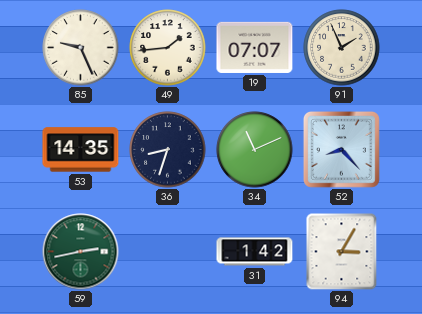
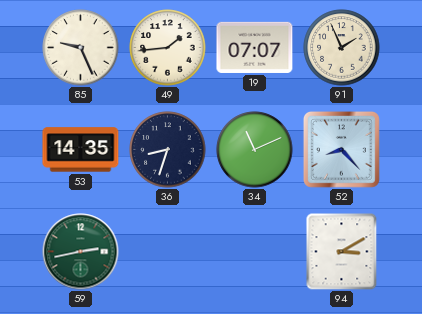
31: 1:42 -> none
94: 3:05 -> 3:10
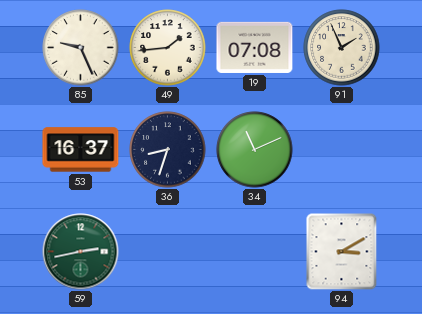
19: 07:07 -> 07:08
53: 14:35 -> 16:37
52: 8:23 -> none
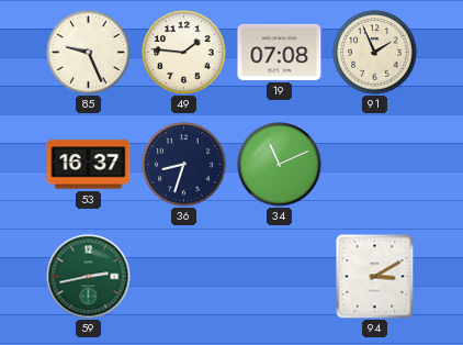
49: 1:44 -> 1:46
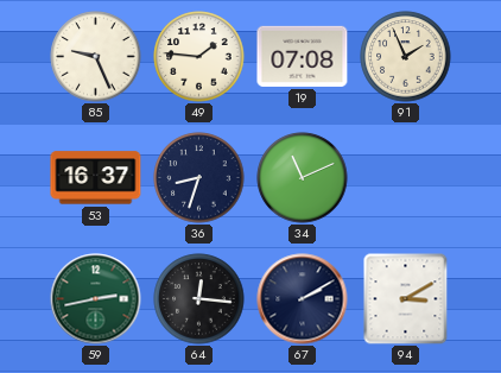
64: none -> 12:16
67: none -> 2:10
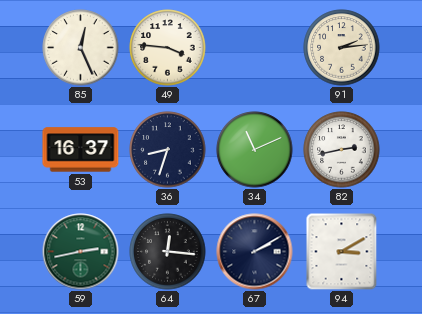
85: 9:26 -> 12:26
49: 1:46 -> 3:46
19: 07:08 -> none
91: 1:56 -> 2:14
82: none -> 2:43
